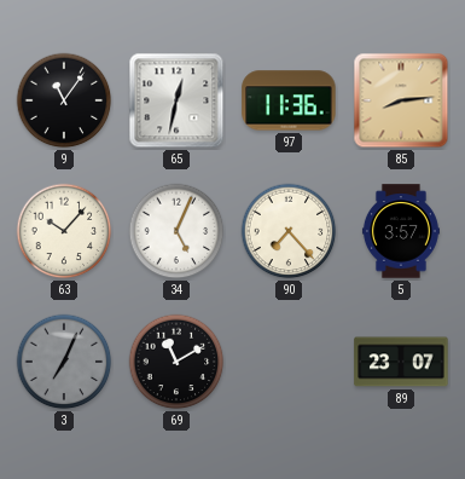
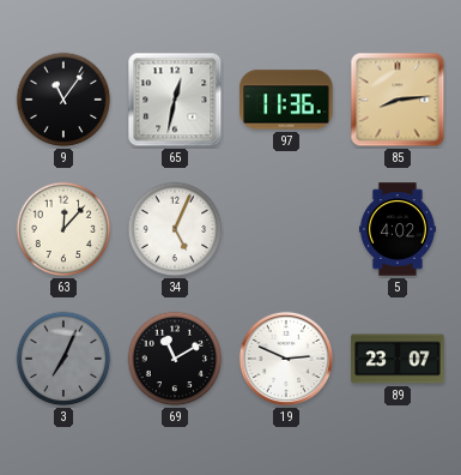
63: 10:07 -> 12:07
90: 7:23 -> none
5: 3:57 -> 4:02
19: none -> 2:49
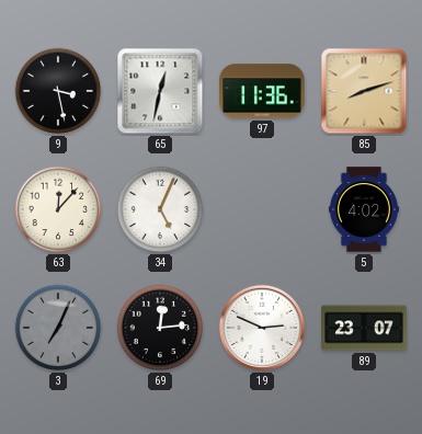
9: 11:06 -> 3:28
85: 8:14 -> 8:12
69: 11:10 -> 12:14
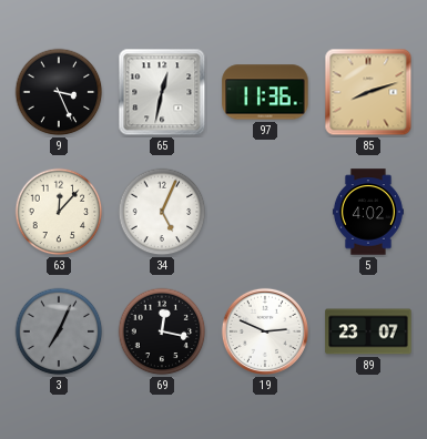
9: 3:28 -> 3:26
69: 12:14 -> 12:17
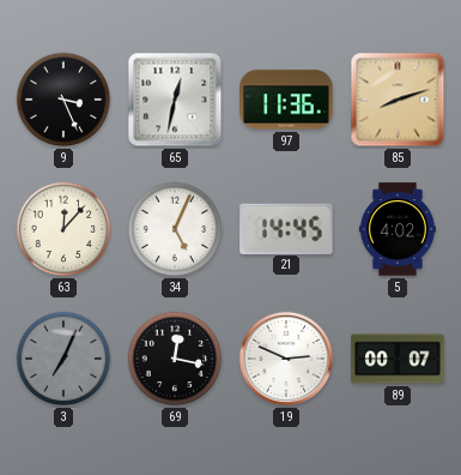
21: none -> 14:45
89: 23:07 -> 00:07
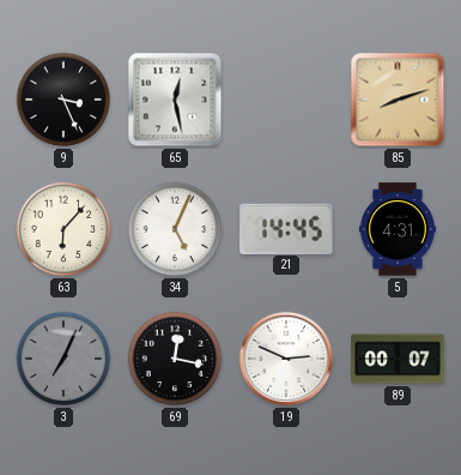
65: 12:32 -> 12:28
97: 11:36 -> none
63: 12:07 -> 6:07
5: 4:02 -> 4:31
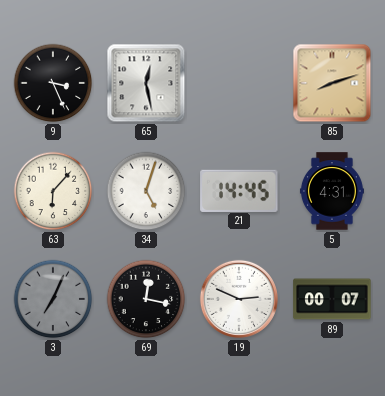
34: 5:04 -> 5:03
